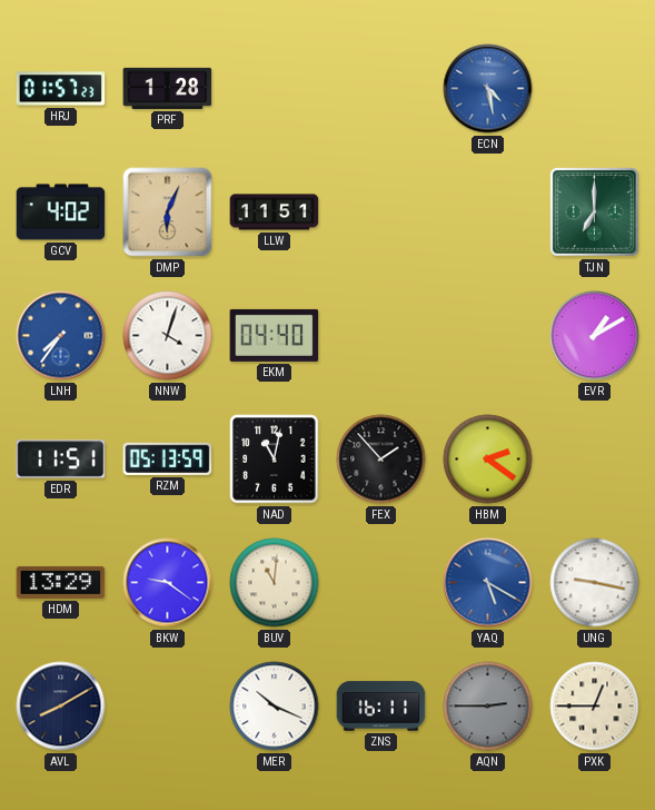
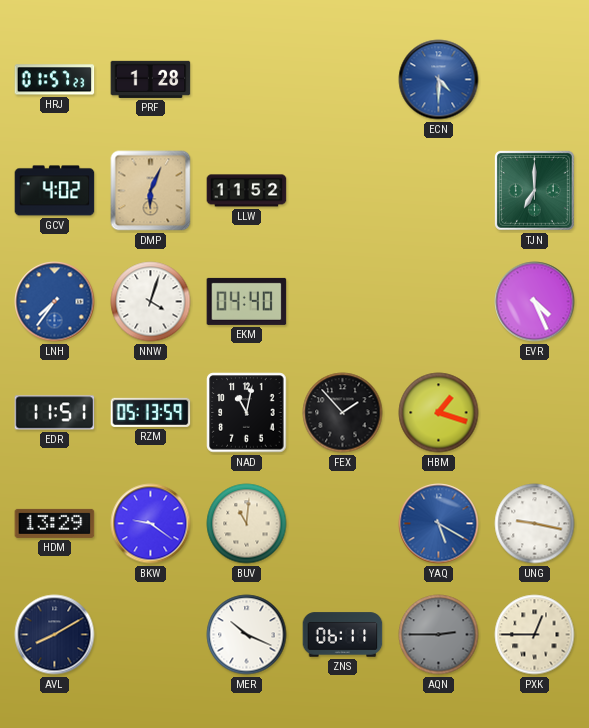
ECN: 4:28 -> 4:30
LLW: 11:51 -> 11:52
EVR: 1:10 -> 4:26
HBM: 2:21 -> 1:18
ZNS: 16:11 -> 06:11
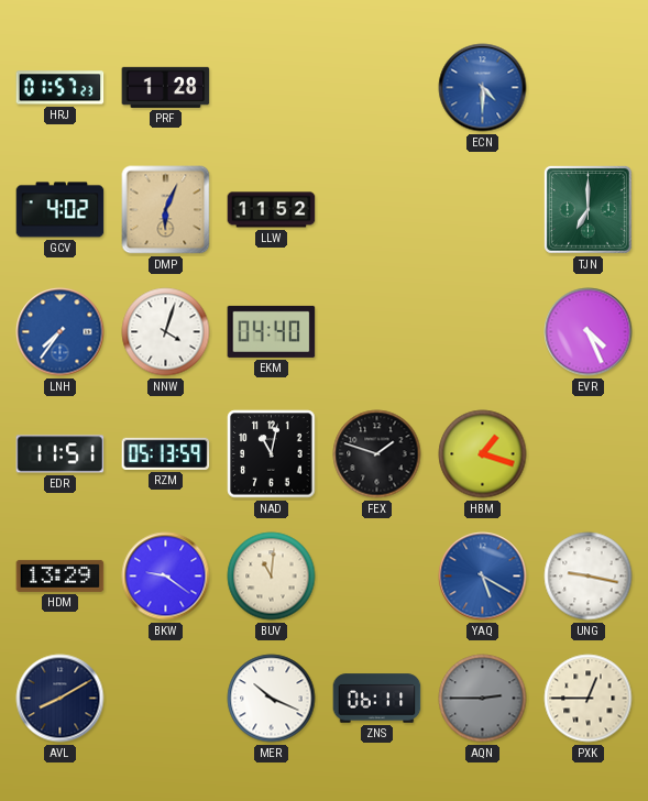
FEX: 1:53 -> 1:48
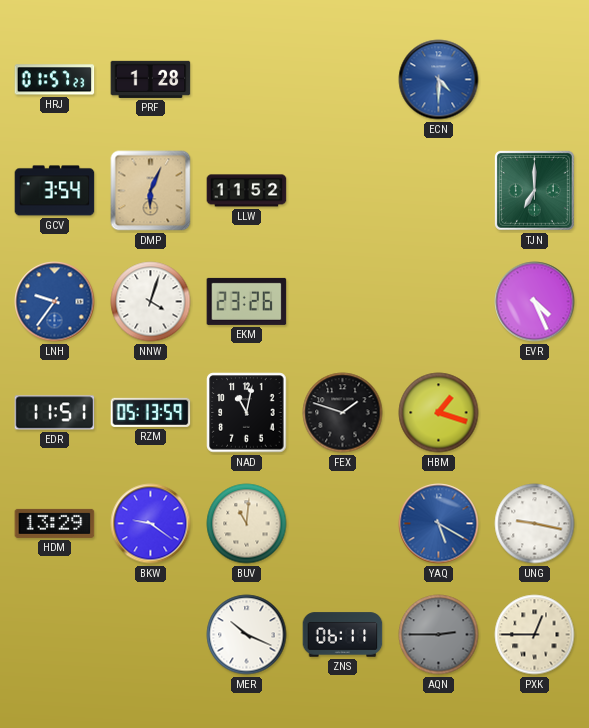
GCV: 4:02 -> 3:54
LNH: 7:36 -> 9:36
EKM: 04:40 -> 23:26
AVL: 8:10 -> none
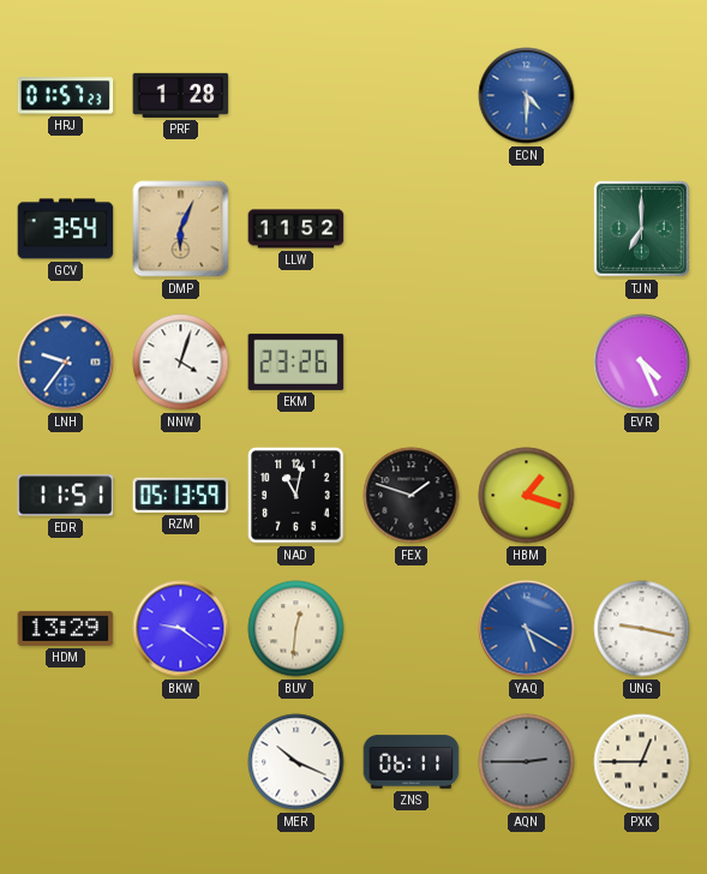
BUV: 11:01 -> 12:31
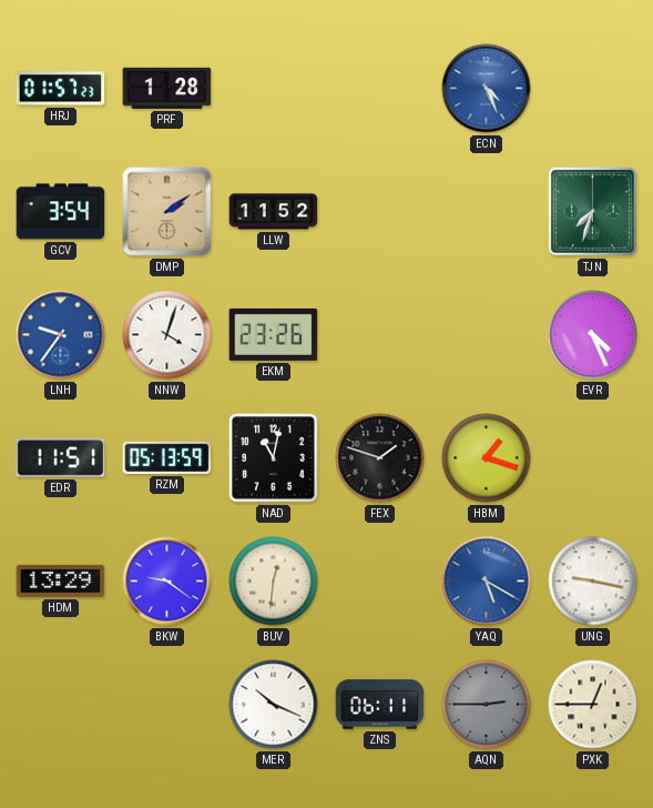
ECN: 4:30 -> 4:26
DMP: 6:04 -> 2:09
TJN: 7:00 -> 7:33
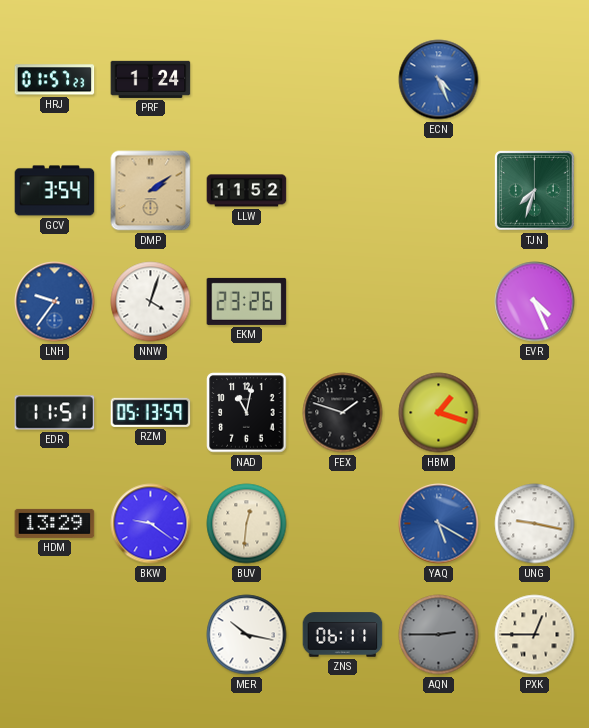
PRF: 1:28 -> 1:24
MER: 10:19 -> 10:17
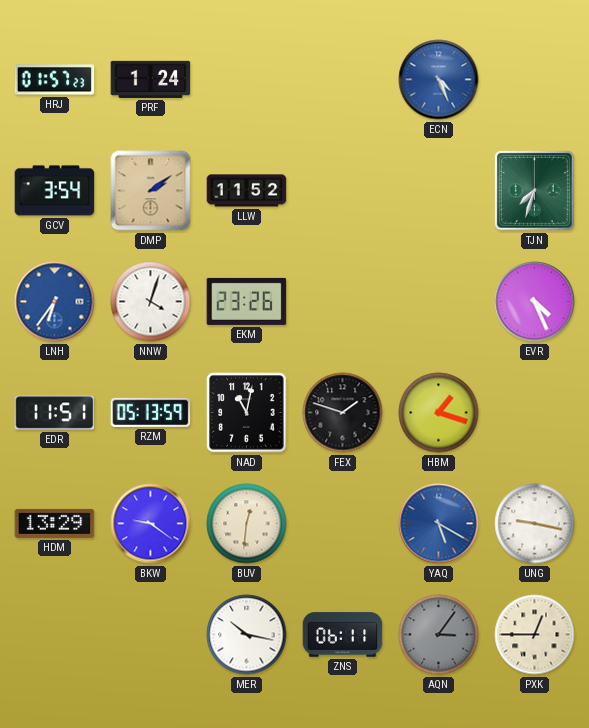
LNH: 9:36 -> 6:36
AQN: 2:45 -> 3:06
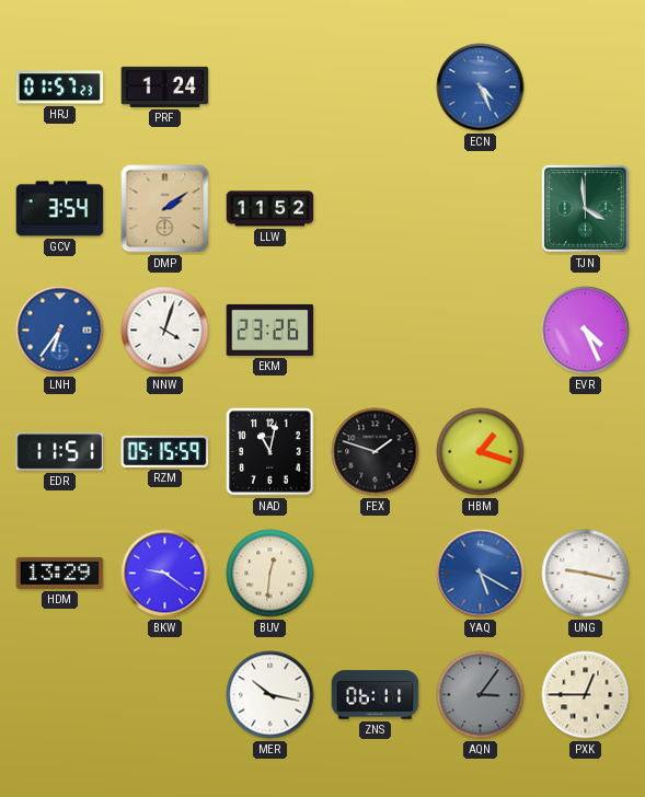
TJN: 7:33 -> 3:59
RZM: 05:13 -> 05:15
